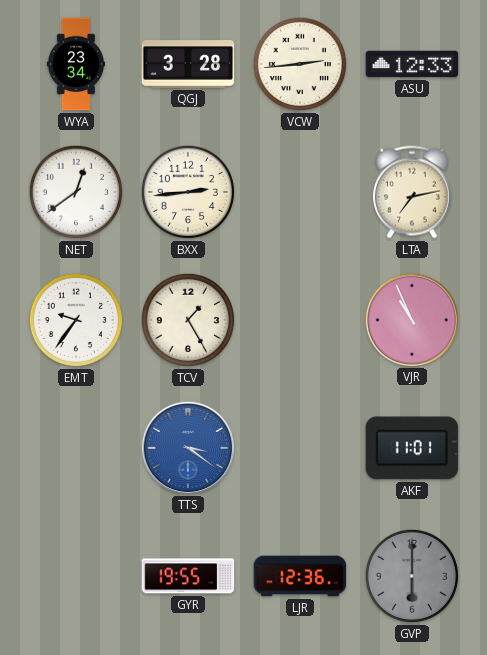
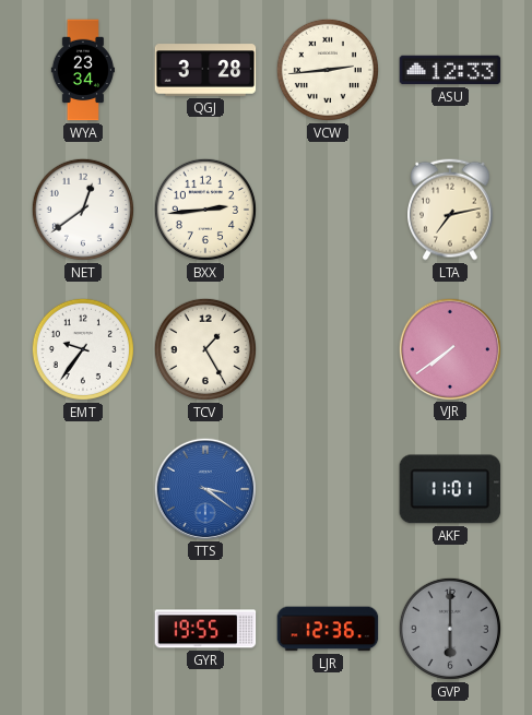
VJR: 10:56 -> 7:39
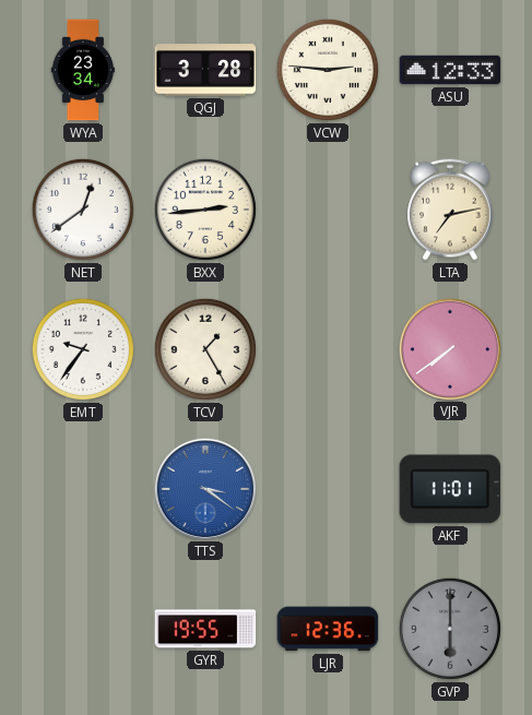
VCW: 2:44 -> 2:46
